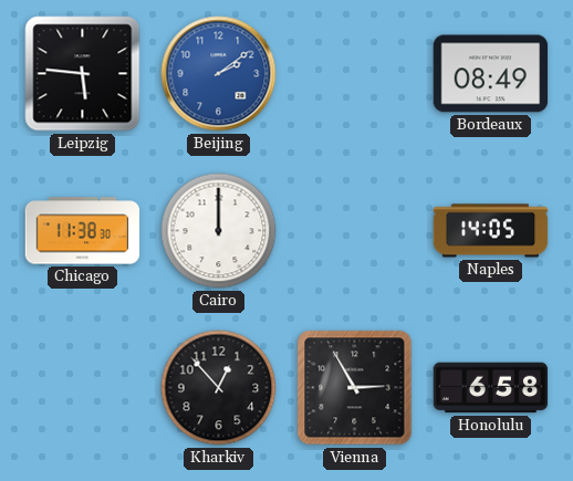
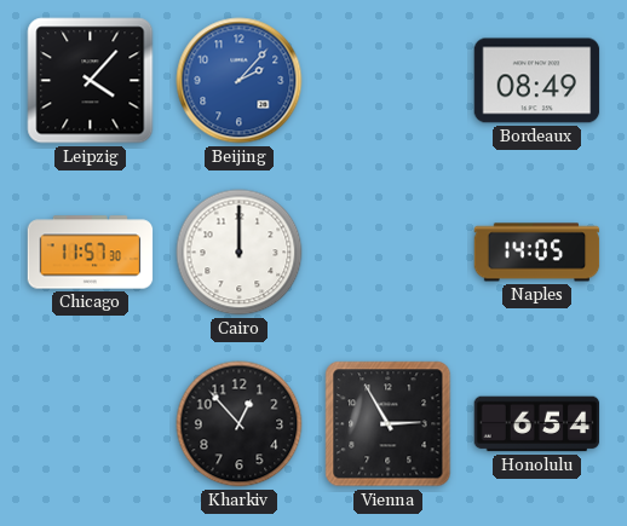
Leipzig: 5:46 -> 4:07
Beijing: 2:09 -> 2:07
Chicago: 11:38 -> 11:57
Honolulu: 6:58 -> 6:54
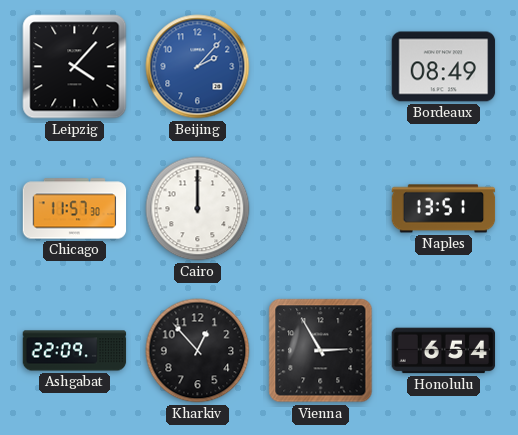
Naples: 14:05 -> 13:51
Ashgabat: none -> 22:09
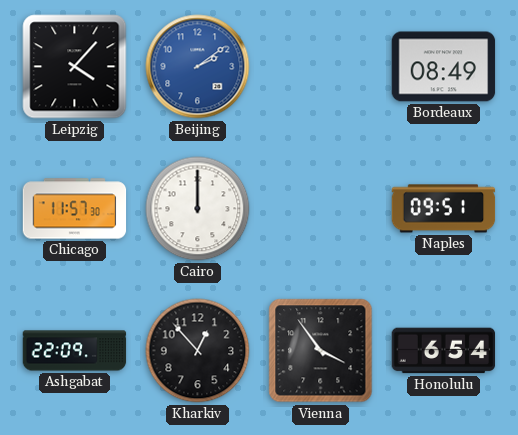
Beijing: 2:07 -> 2:09
Naples: 13:51 -> 09:51
Vienna: 2:55 -> 3:54
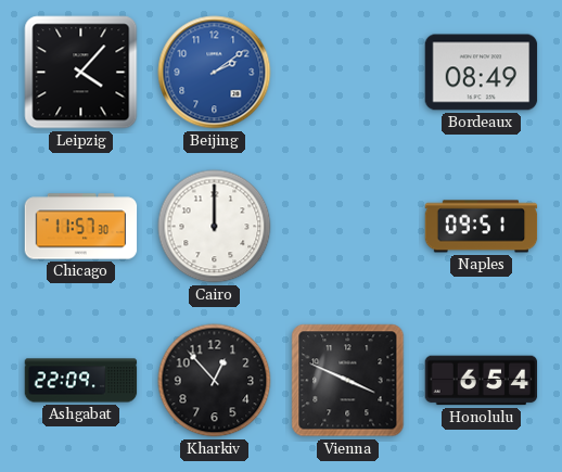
Vienna: 3:54 -> 3:49
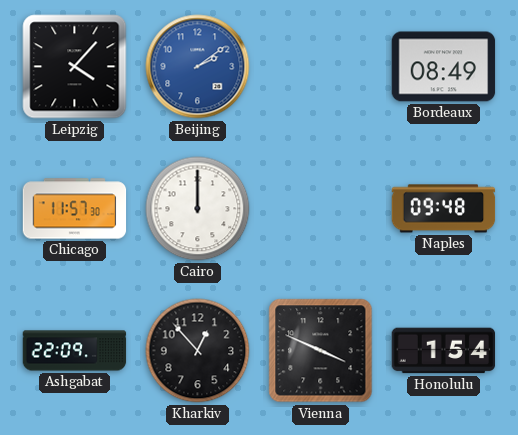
Naples: 09:51 -> 09:48
Honolulu: 6:54 -> 1:54
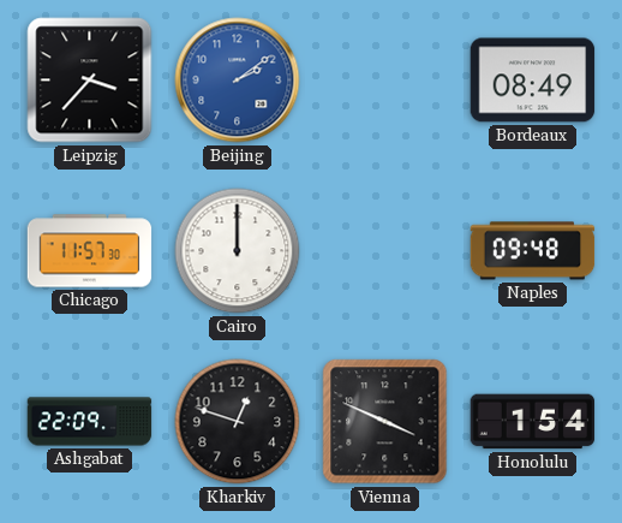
Leipzig: 4:07 -> 3:37
Kharkiv: 12:53 -> 12:48
